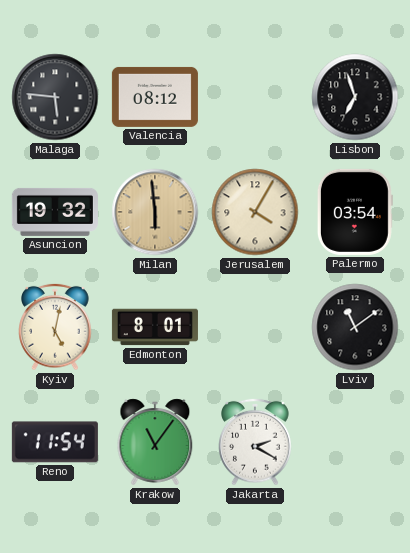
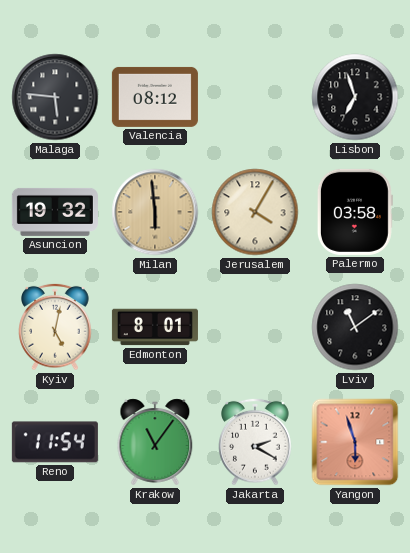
Palermo: 03:54 -> 03:58
Yangon: none -> 5:57
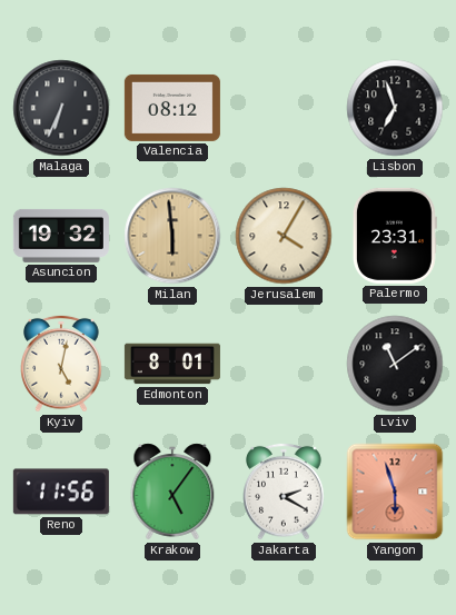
Malaga: 5:46 -> 6:34
Palermo: 03:58 -> 23:31
Reno: 11:54 -> 11:56
Krakow: 11:06 -> 5:06
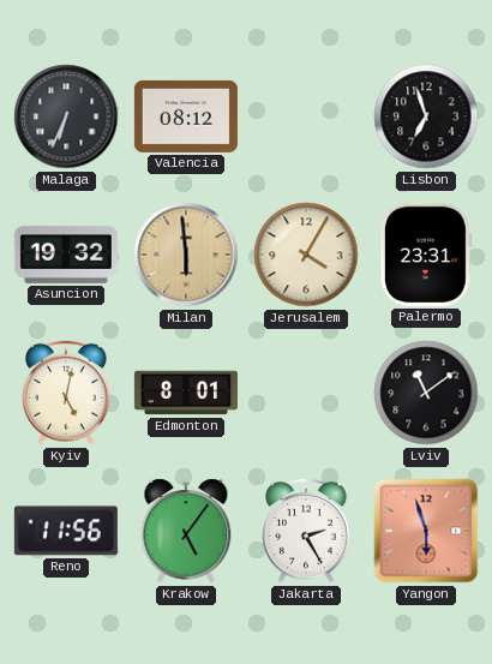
Jakarta: 2:20 -> 2:25
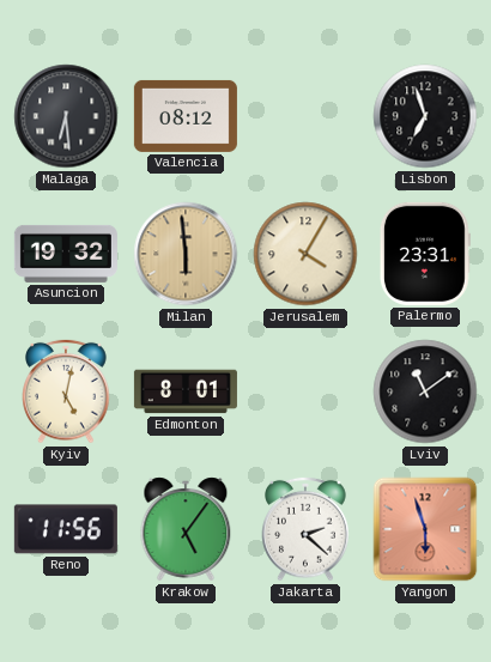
Malaga: 6:34 -> 6:29
Jakarta: 2:25 -> 2:22
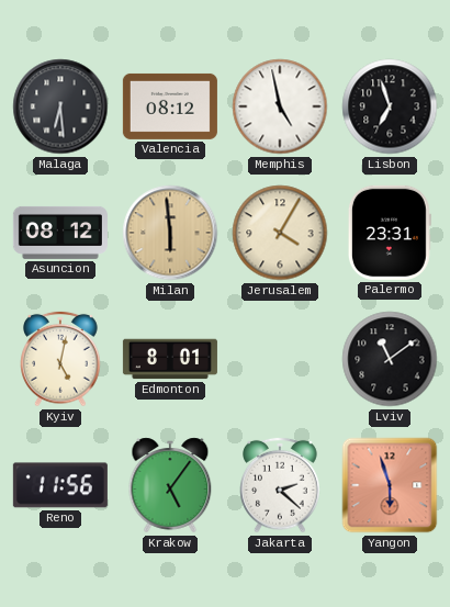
Memphis: none -> 4:58
Asuncion: 19:32 -> 08:12
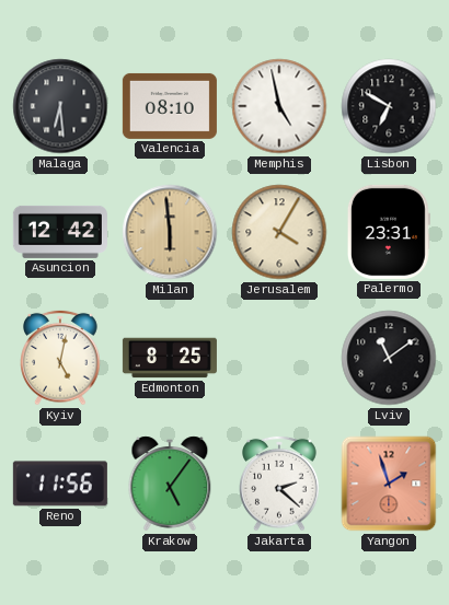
Valencia: 08:12 -> 08:10
Lisbon: 6:57 -> 6:50
Asuncion: 08:12 -> 12:42
Edmonton: 8:01 -> 8:25
Yangon: 5:57 -> 1:57
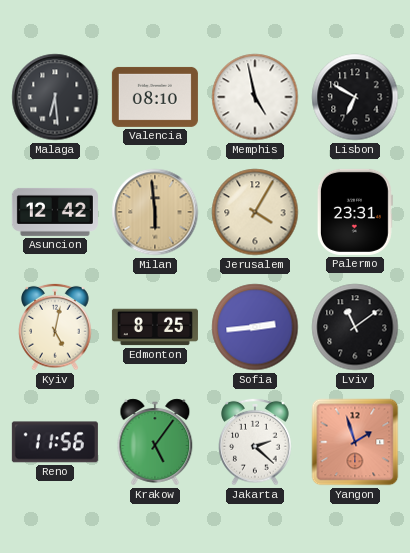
Sofia: none -> 2:44
